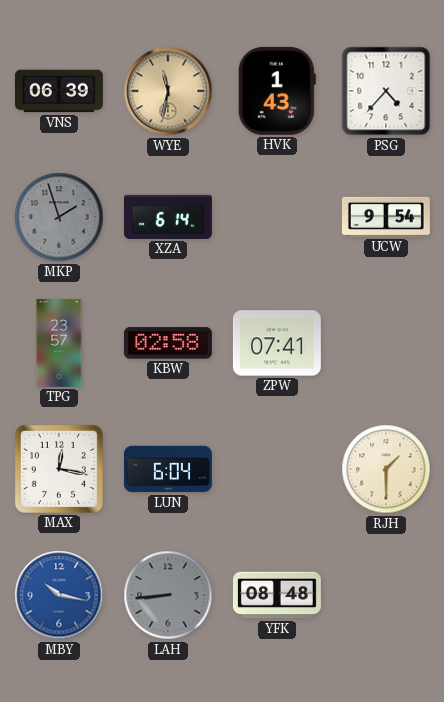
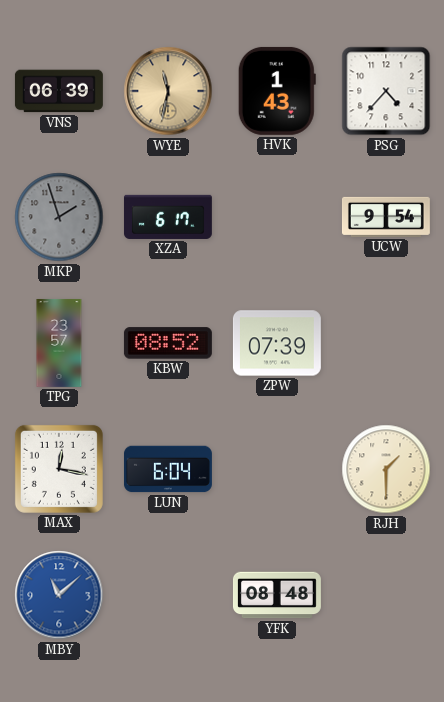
XZA: 6:14 -> 6:17
KBW: 02:58 -> 08:52
ZPW: 07:41 -> 07:39
MBY: 10:17 -> 11:08
LAH: 8:44 -> none
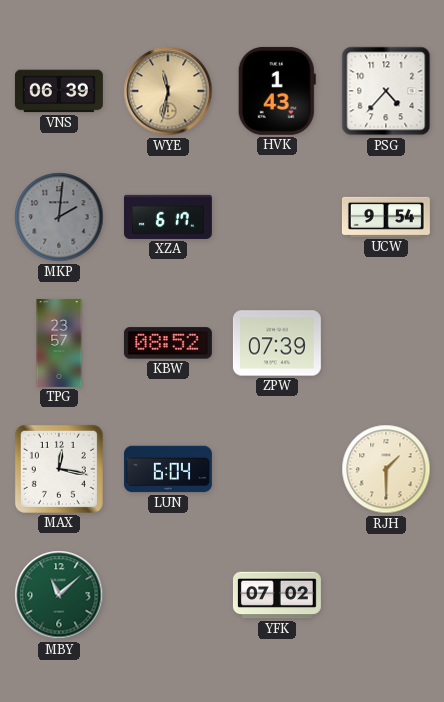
MKP: 1:57 -> 2:01
MBY dial: blue -> green
YFK: 08:48 -> 07:02
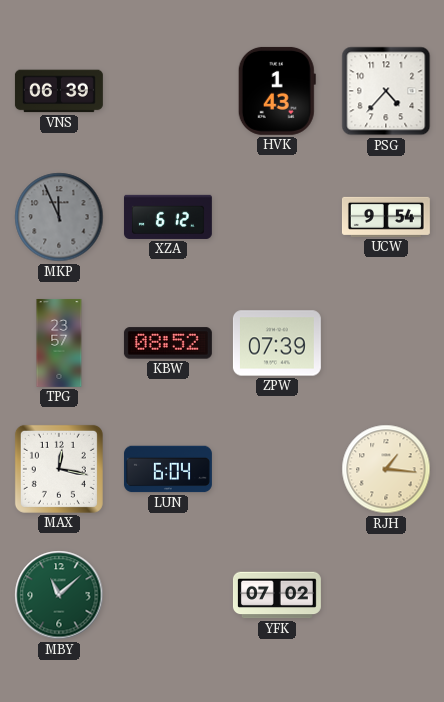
WYE: 11:32 -> none
MKP: 2:01 -> 11:56
XZA: 6:17 -> 6:12
RJH: 1:30 -> 1:16
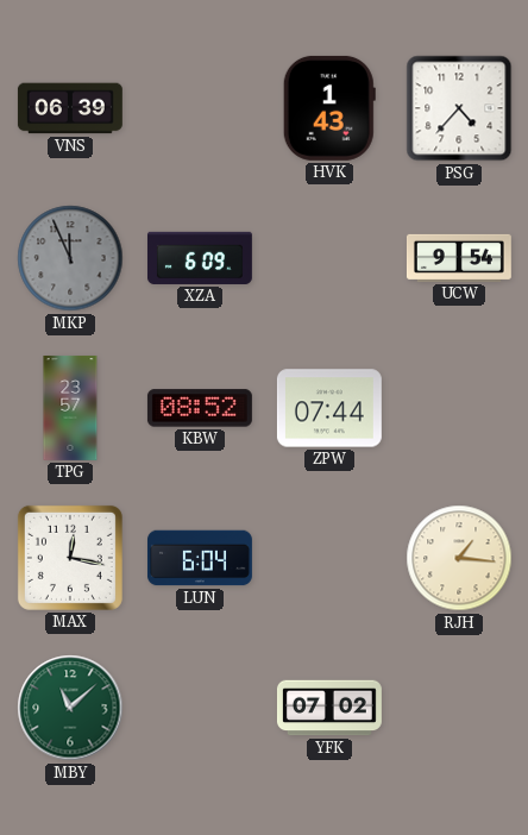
XZA: 6:12 -> 6:09
ZPW: 07:39 -> 07:44
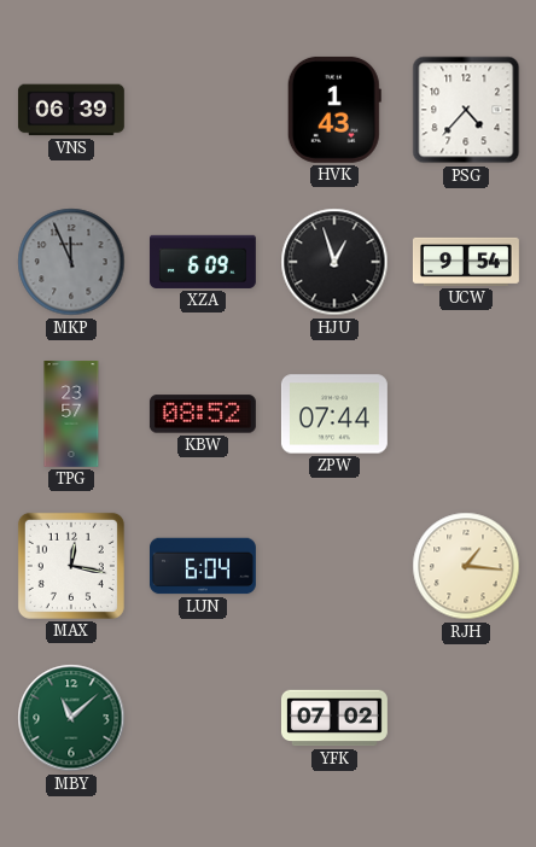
HJU: none -> 12:57
